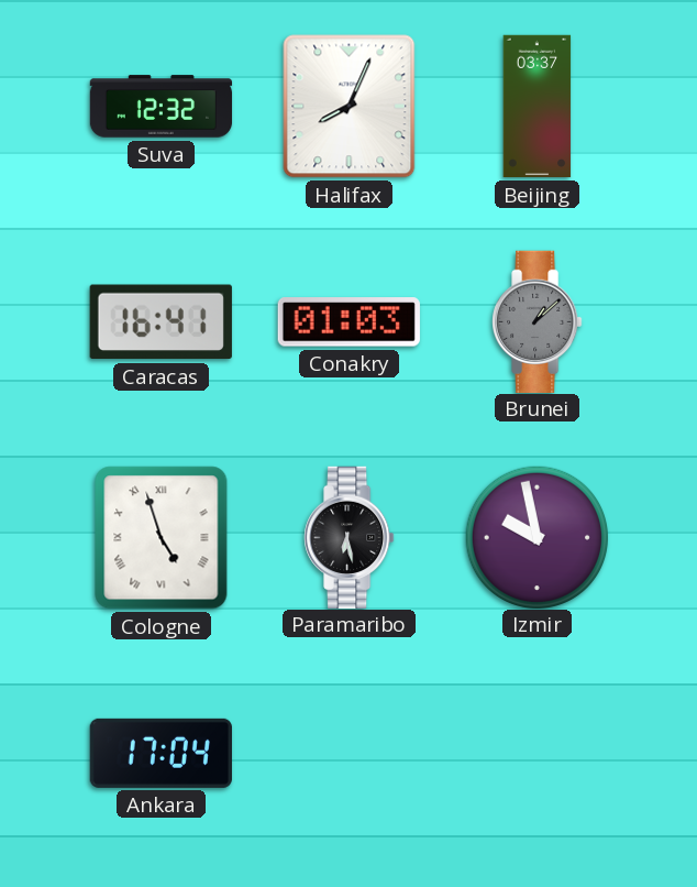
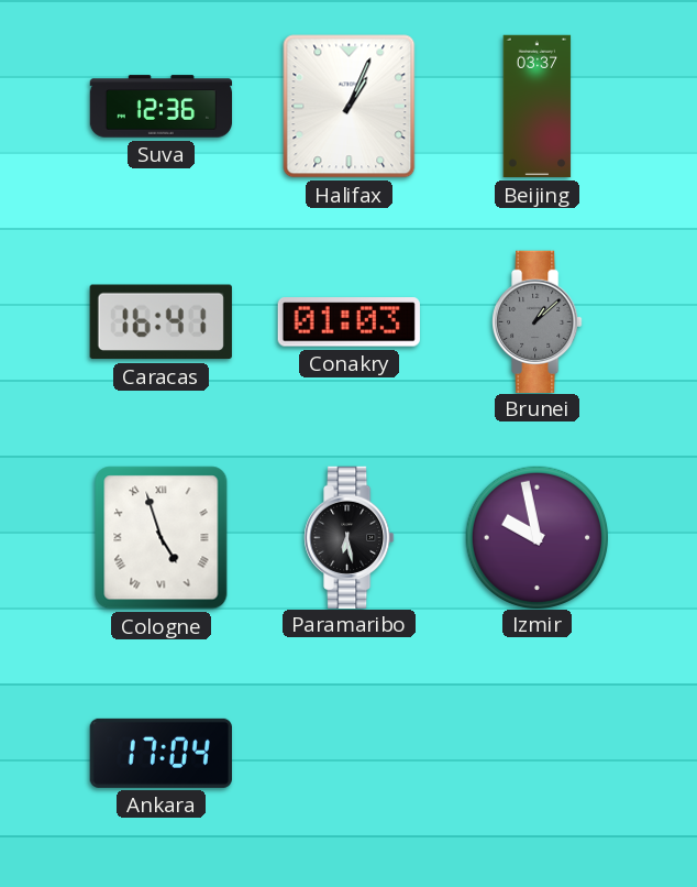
Suva: 12:32 -> 12:36
Halifax: 8:04 -> 1:04
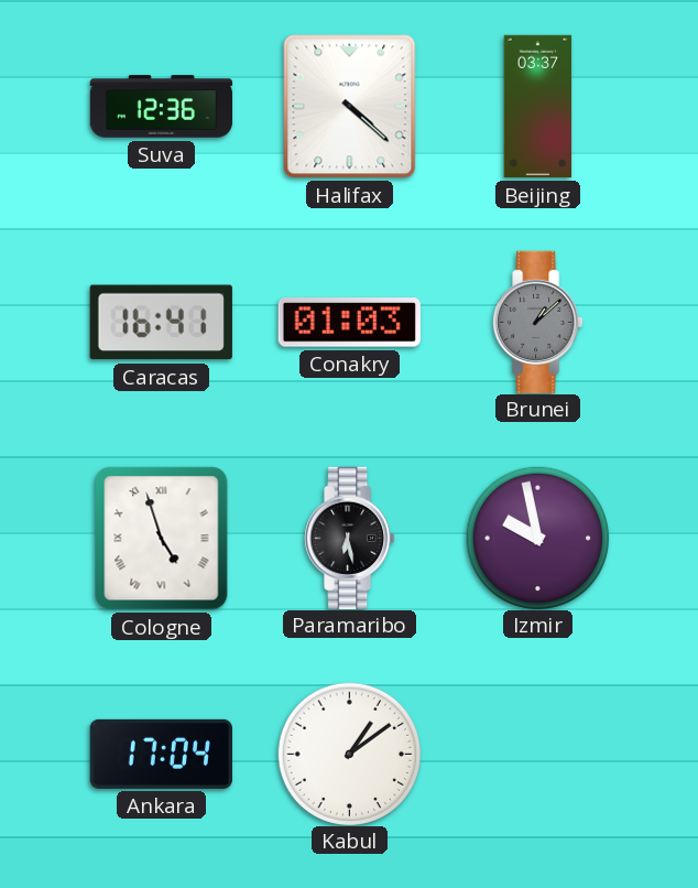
Halifax: 1:04 -> 4:22
Kabul: none -> 1:09
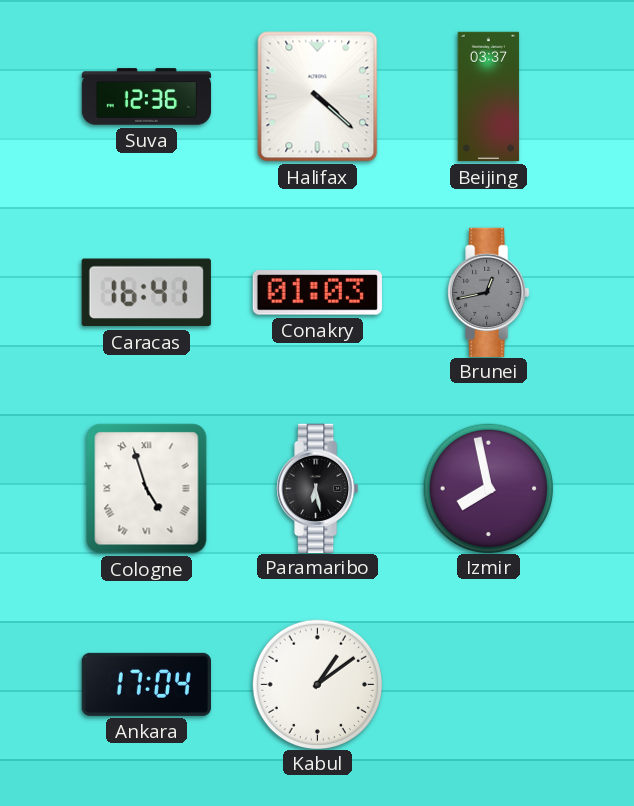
Brunei: 1:08 -> 12:43
Izmir: 9:58 -> 7:58
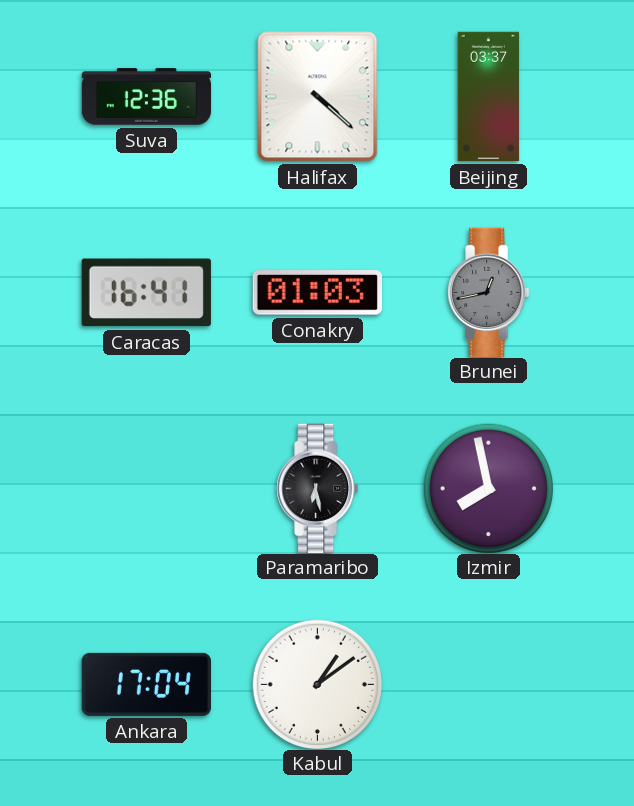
Cologne: 4:57 -> none
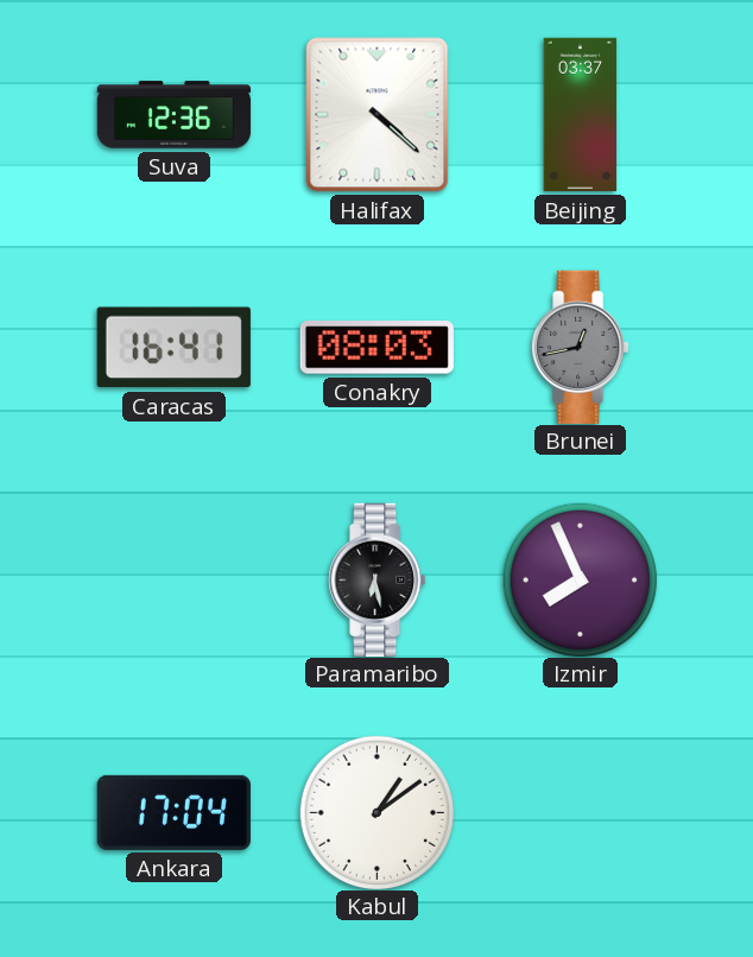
Conakry: 01:03 -> 08:03
Izmir: 7:58 -> 7:56
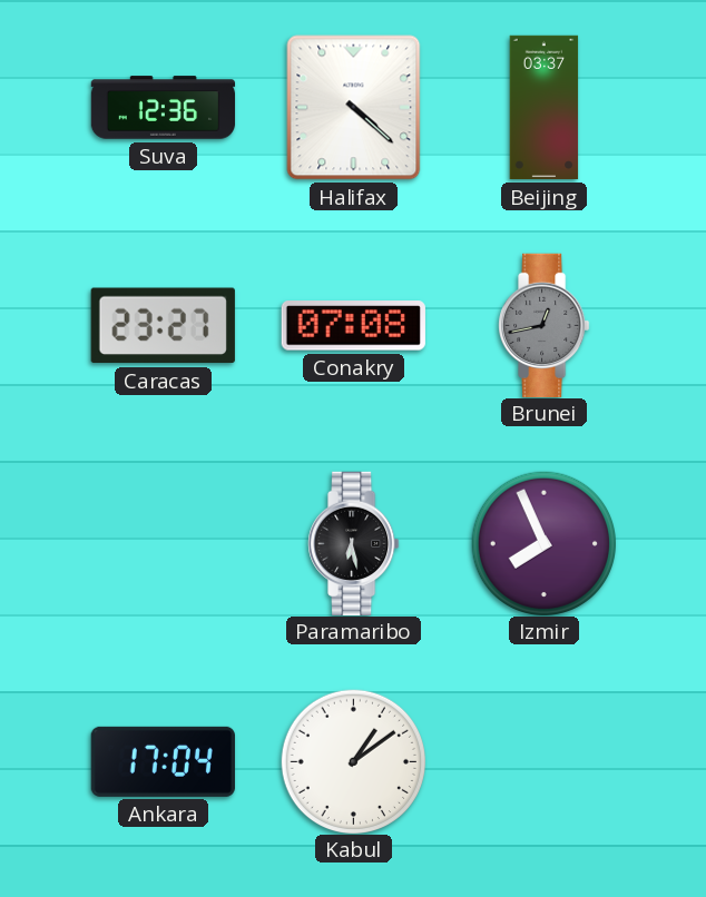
Caracas: 16:41 -> 23:27
Conakry: 08:03 -> 07:08
